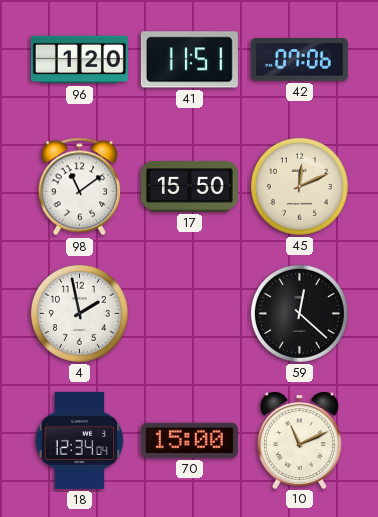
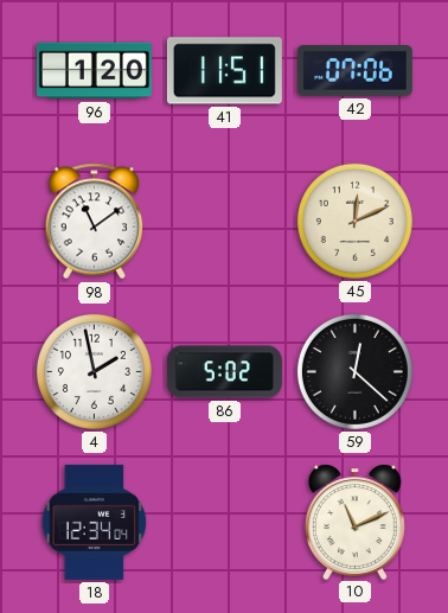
17: 15:50 -> none
86: none -> 5:02
70: 15:00 -> none
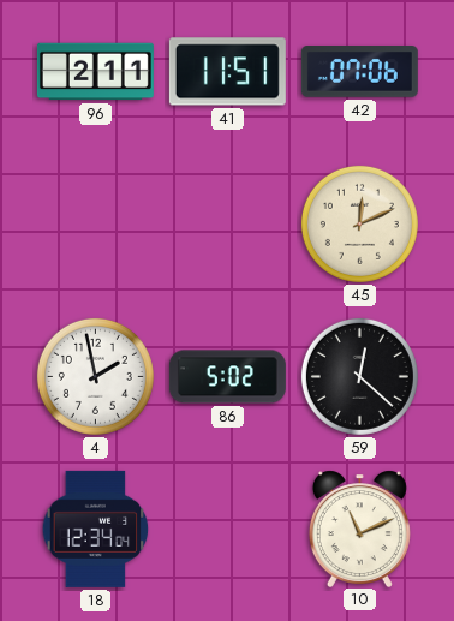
96: 1:20 -> 2:11
98: 11:09 -> none
